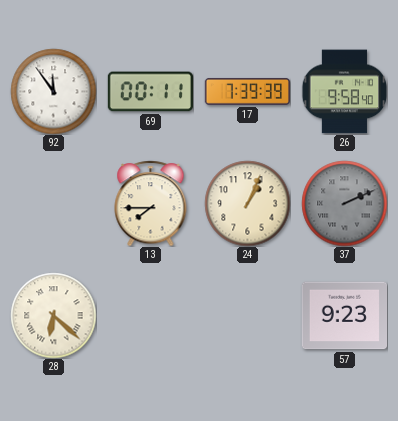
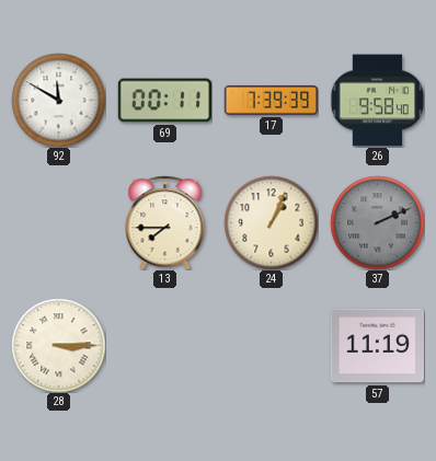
92: 11:54 -> 11:50
28: 6:22 -> 3:15
57: 9:23 -> 11:19
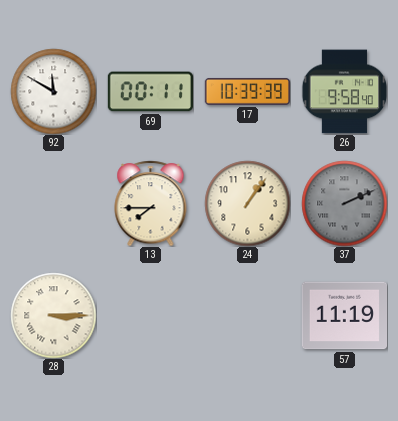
17: 7:39 -> 10:39
24: 1:04 -> 1:06
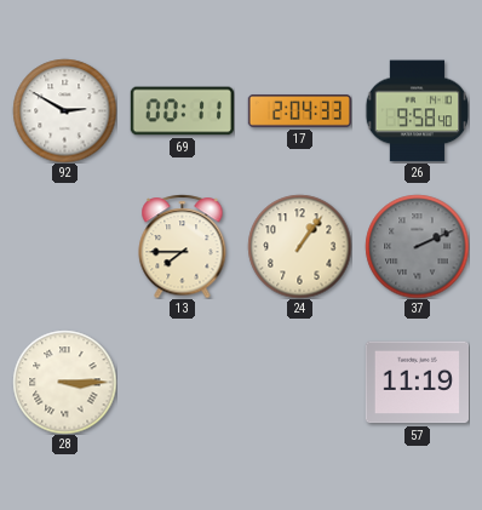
92: 11:50 -> 2:50
17: 10:39 -> 2:04
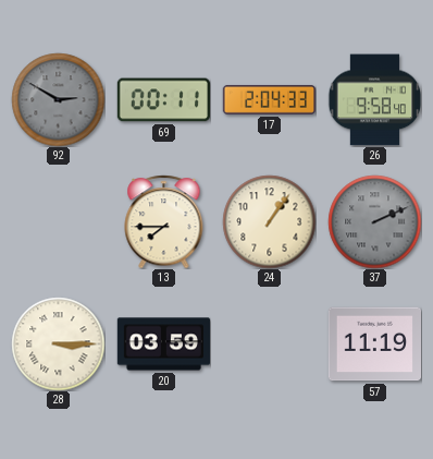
92 dial: white -> grey
20: none -> 03:59
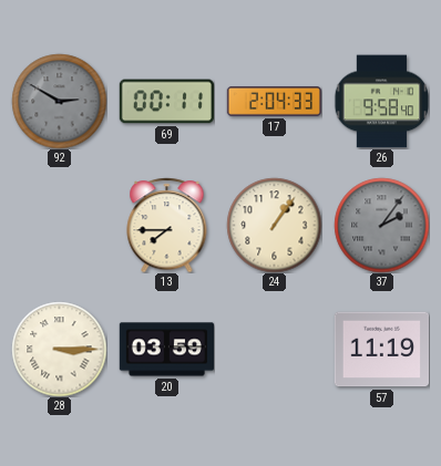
37: 2:11 -> 2:06
